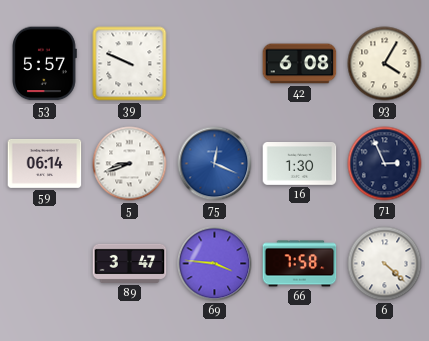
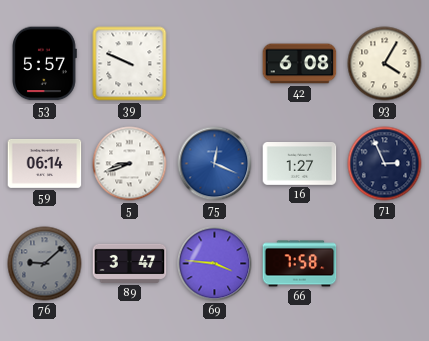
16: 1:30 -> 1:27
76: none -> 9:08
6: 4:22 -> none
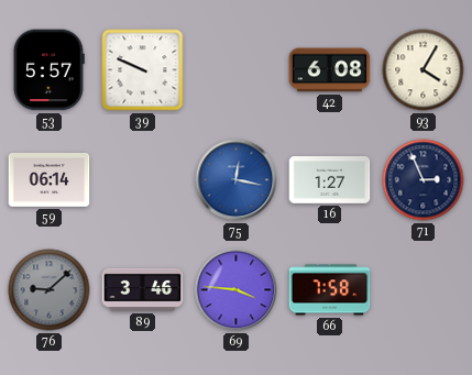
5: 8:42 -> none
75: 12:19 -> 12:17
89: 3:47 -> 3:46
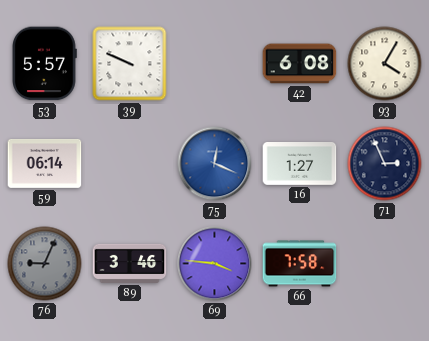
75: 12:17 -> 12:19
76: 9:08 -> 9:04
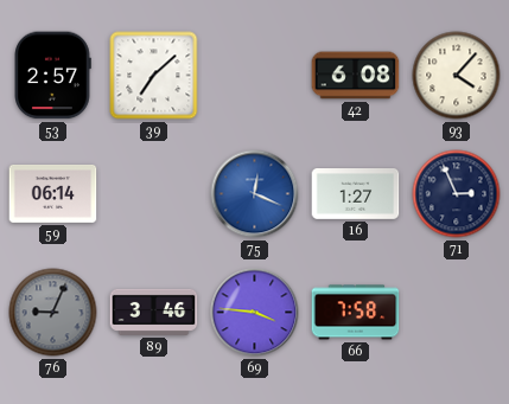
53: 5:57 -> 2:57
39: 9:49 -> 7:08
93: 4:05 -> 4:07
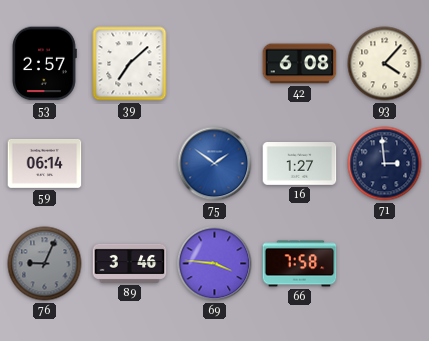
75: 12:19 -> 1:51
71: 2:56 -> 2:59
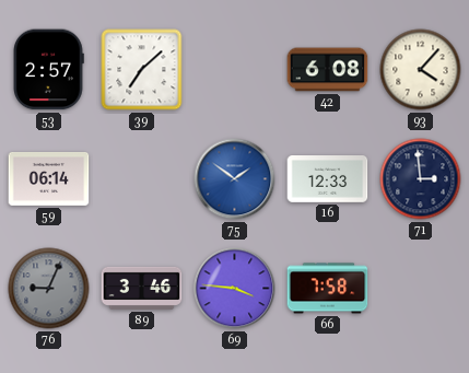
16: 1:27 -> 12:33
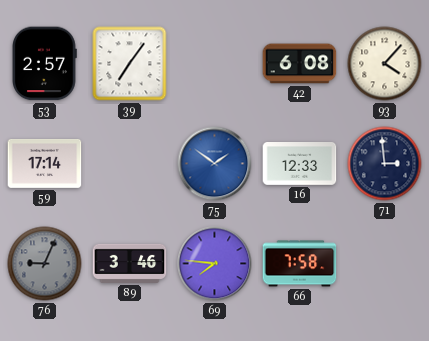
39: 7:08 -> 7:06
59: 06:14 -> 17:14
69: 3:46 -> 7:46
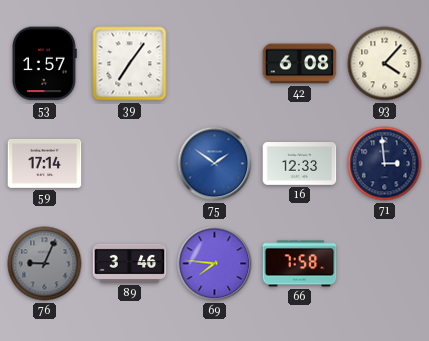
53: 2:57 -> 1:57
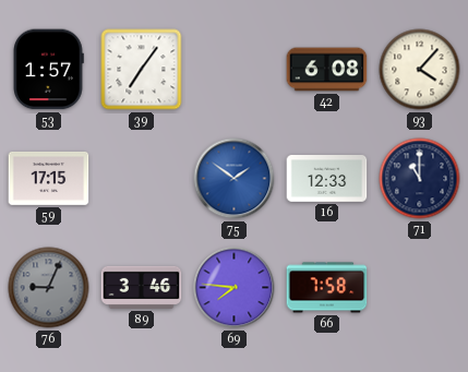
59: 17:14 -> 17:15
71: 2:59 -> 11:00
